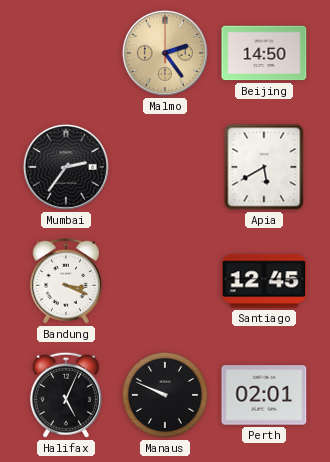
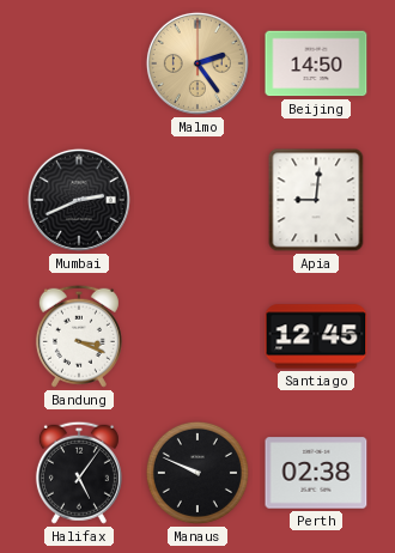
Mumbai: 2:36 -> 2:41
Apia: 5:40 -> 9:01
Halifax: 5:04 -> 5:06
Perth: 02:01 -> 02:38
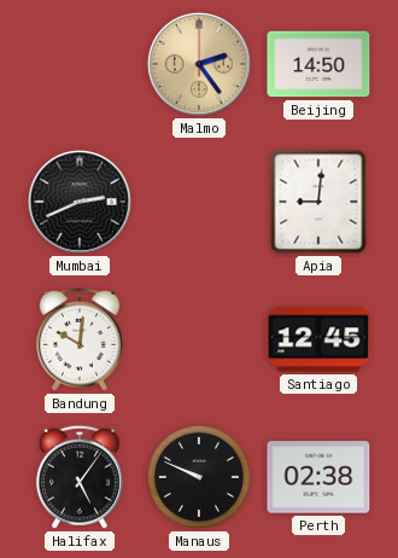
Bandung: 3:19 -> 10:01
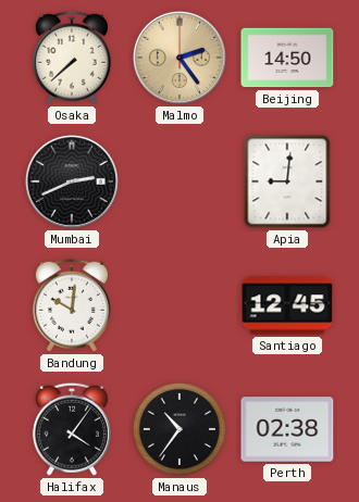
Osaka: none -> 7:38
Halifax: 5:06 -> 4:06
Manaus: 9:49 -> 10:36
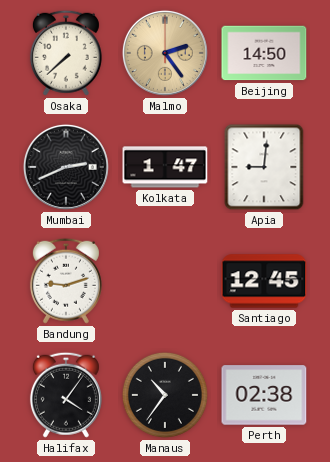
Kolkata: none -> 1:47
Bandung: 10:01 -> 9:12
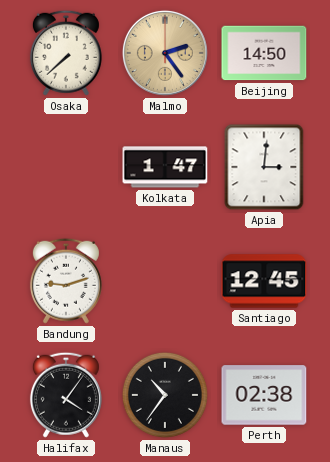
Mumbai: 2:41 -> none
Apia: 9:01 -> 3:01
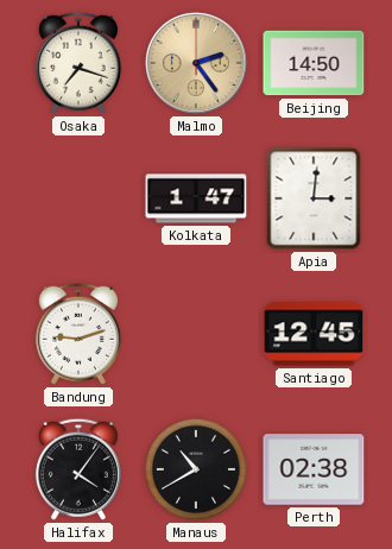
Osaka: 7:38 -> 7:18
Manaus: 10:36 -> 10:40
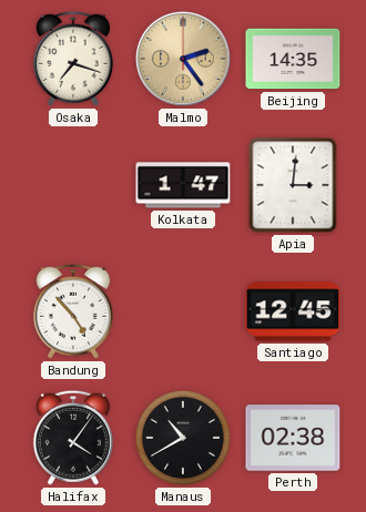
Beijing: 14:50 -> 14:35
Bandung: 9:12 -> 4:53
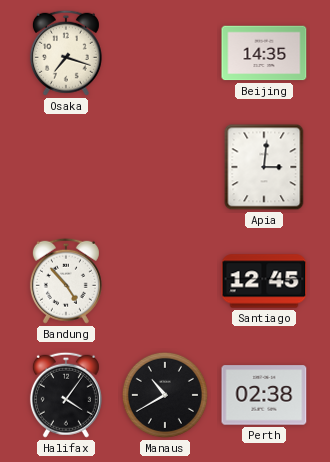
Malmo: 2:24 -> none
Kolkata: 1:47 -> none
